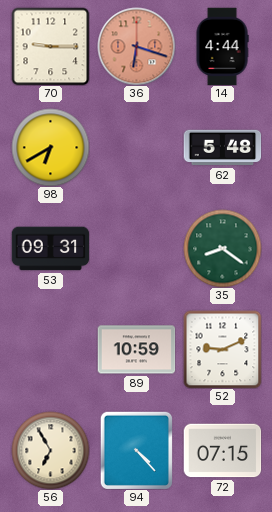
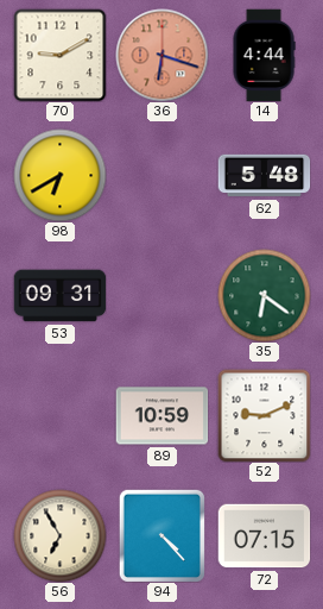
70: 9:15 -> 9:10
35: 8:21 -> 6:21
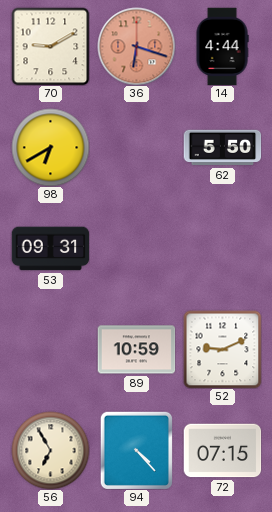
62: 5:48 -> 5:50
35: 6:21 -> none
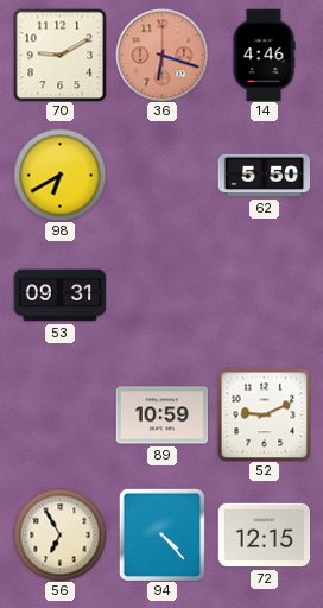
14: 4:44 -> 4:46
72: 07:15 -> 12:15
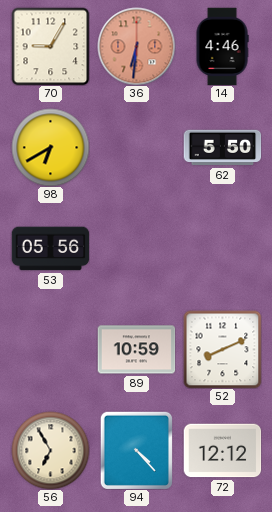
70: 9:10 -> 9:05
36: 6:18 -> 6:31
53: 09:31 -> 05:56
52: 9:11 -> 8:11
72: 12:15 -> 12:12
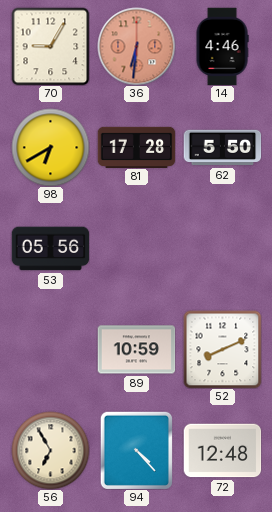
81: none -> 17:28
72: 12:12 -> 12:48
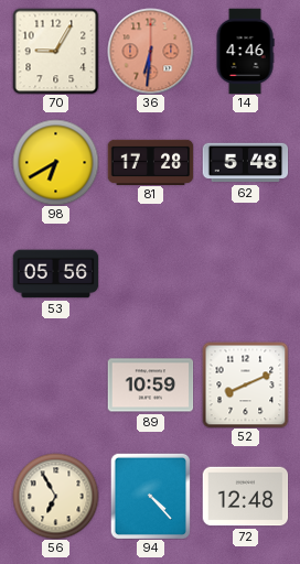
62: 5:50 -> 5:48
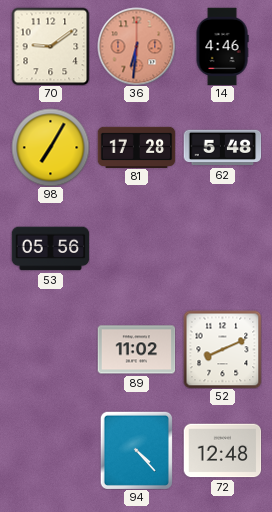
70: 9:05 -> 9:09
98: 6:40 -> 7:05
89: 10:59 -> 11:02
56: 6:55 -> none
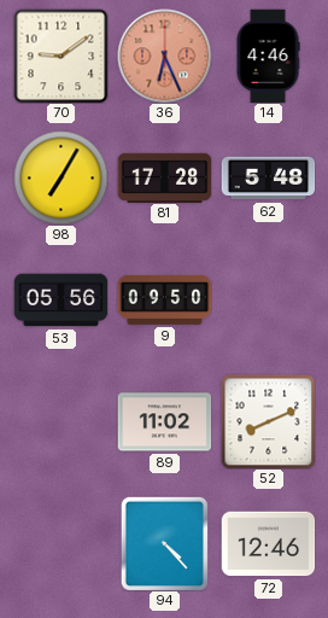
36: 6:31 -> 6:26
9: none -> 09:50
72: 12:48 -> 12:46
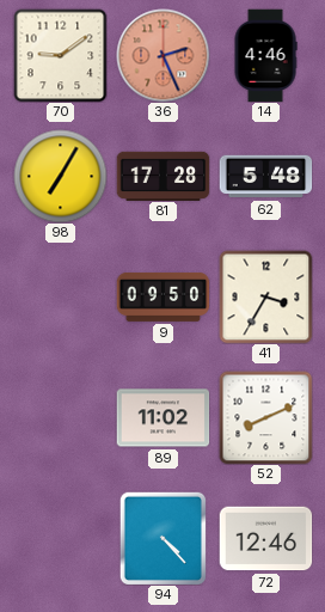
36: 6:26 -> 2:26
53: 05:56 -> none
41: none -> 3:35
